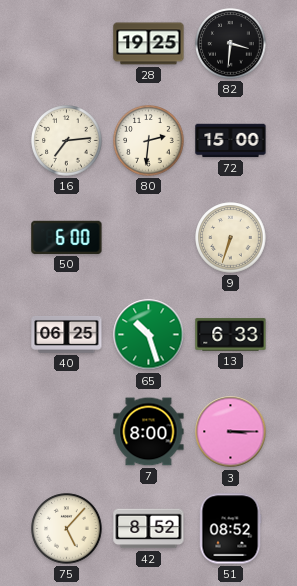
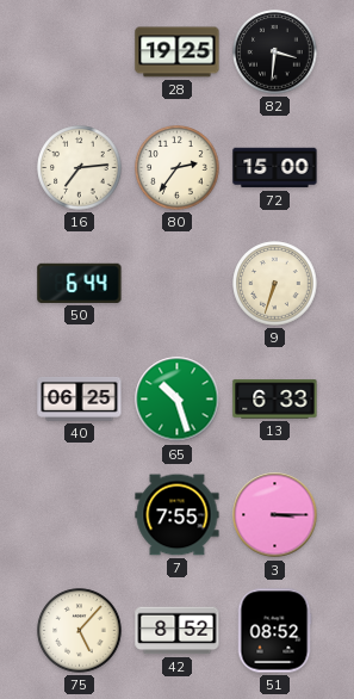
80: 2:31 -> 2:36
50: 6:00 -> 6:44
7: 8:00 -> 7:55
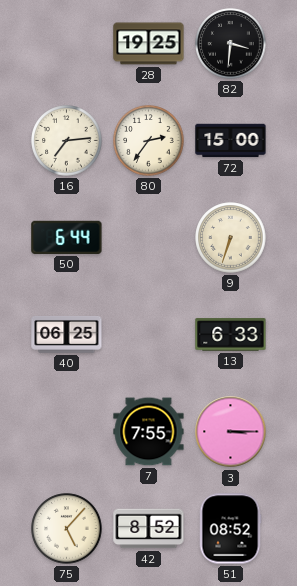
65: 10:27 -> none
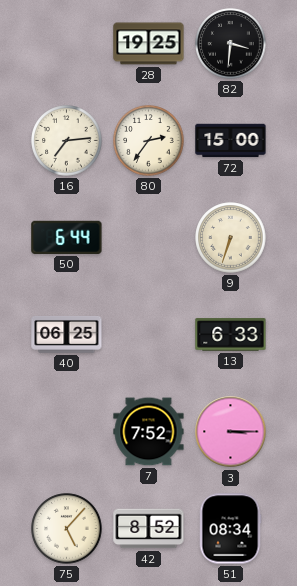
7: 7:55 -> 7:52
51: 08:52 -> 08:34
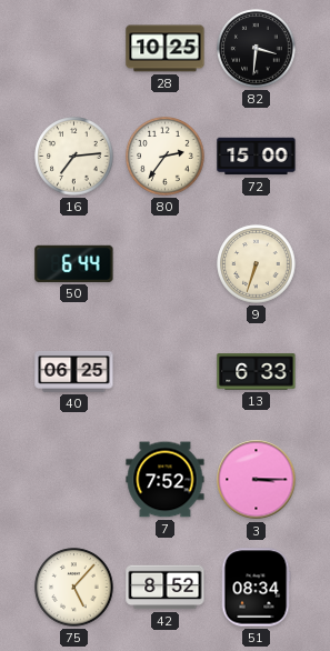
28: 19:25 -> 10:25
